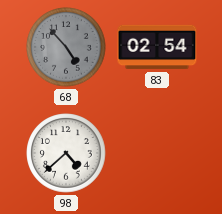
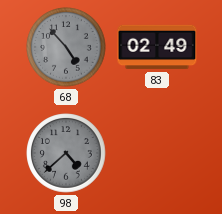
83: 02:54 -> 02:49
98 dial: white -> grey
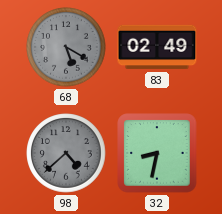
68: 4:53 -> 5:20
32: none -> 8:32
